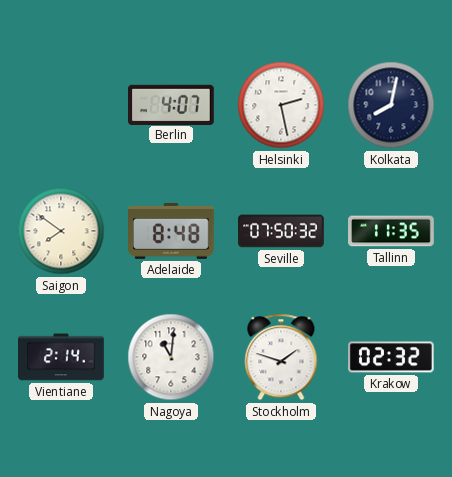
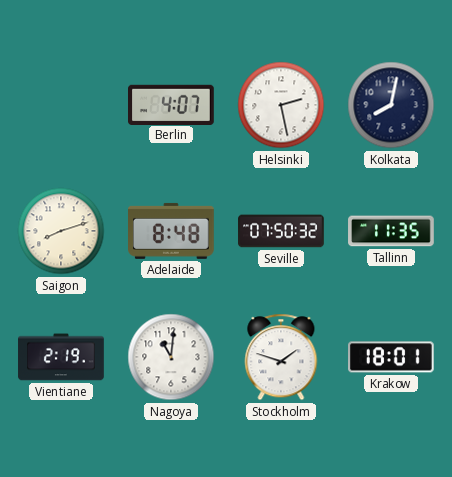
Saigon: 7:51 -> 8:12
Vientiane: 2:14 -> 2:19
Krakow: 02:32 -> 18:01
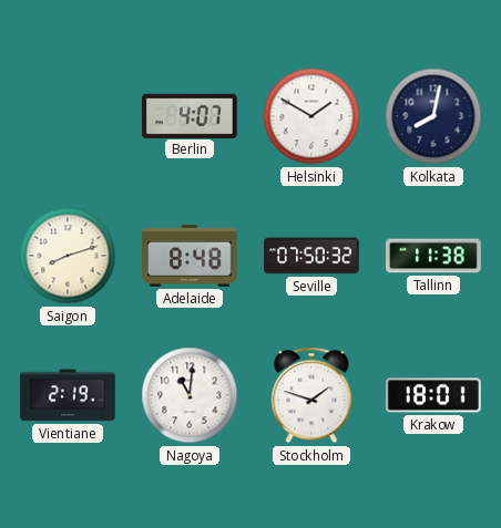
Helsinki: 2:28 -> 1:50
Tallinn: 11:35 -> 11:38
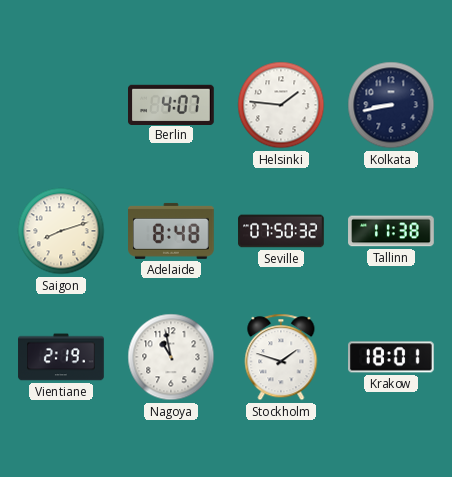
Helsinki: 1:50 -> 1:46
Kolkata: 8:02 -> 8:43
Nagoya: 11:01 -> 10:58
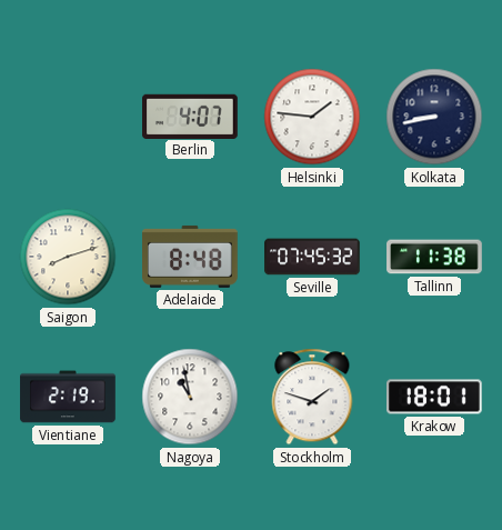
Seville: 07:50 -> 07:45
